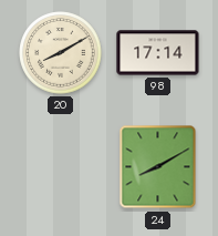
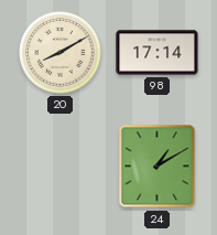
24: 8:10 -> 1:10
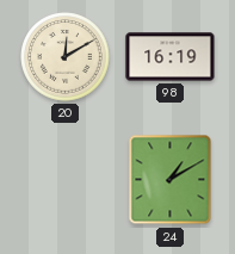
20: 8:10 -> 12:10
98: 17:14 -> 16:19
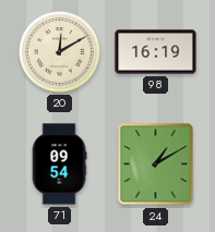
71: none -> 09:54
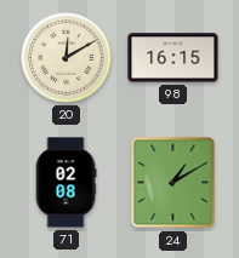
98: 16:19 -> 16:15
71: 09:54 -> 02:08
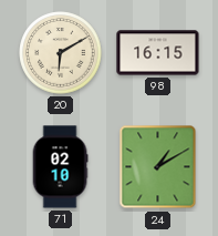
20: 12:10 -> 6:10
71: 02:08 -> 02:10
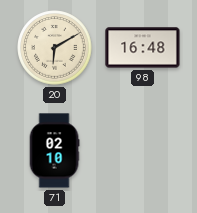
98: 16:15 -> 16:48
24: 1:10 -> none
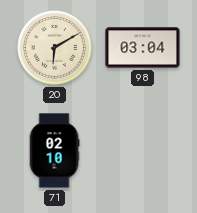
98: 16:48 -> 03:04
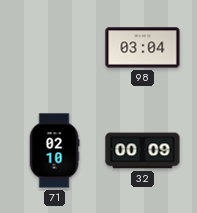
20: 6:10 -> none
32: none -> 00:09
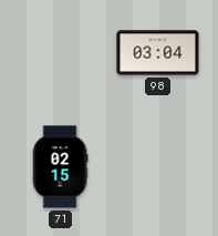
71: 02:10 -> 02:15
32: 00:09 -> none
